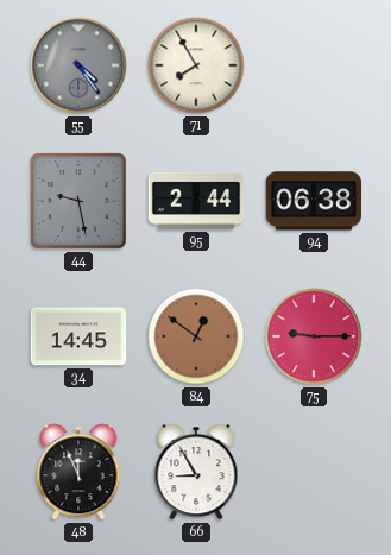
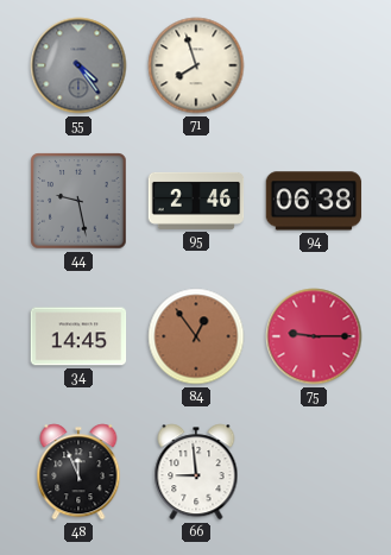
71: 7:55 -> 7:57
95: 2:44 -> 2:46
84: 12:51 -> 12:54
66: 8:55 -> 8:59
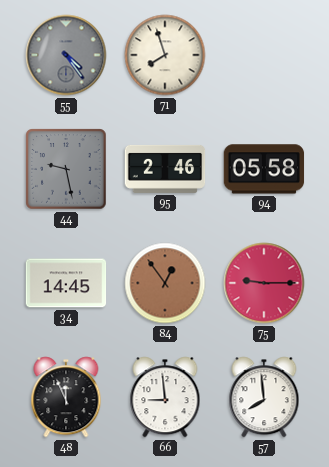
94: 06:38 -> 05:58
57: none -> 7:59
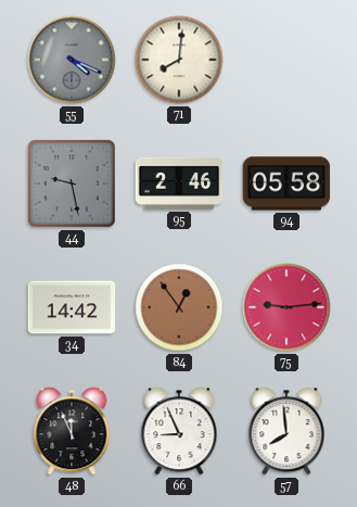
55: 4:24 -> 4:19
71: 7:57 -> 8:01
34: 14:45 -> 14:42
75: 9:15 -> 9:14
66: 8:59 -> 8:56
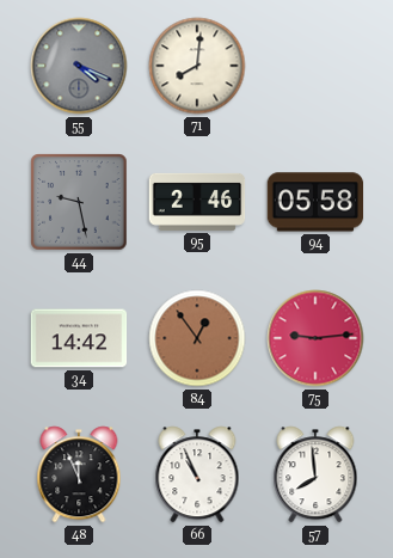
66: 8:56 -> 10:56
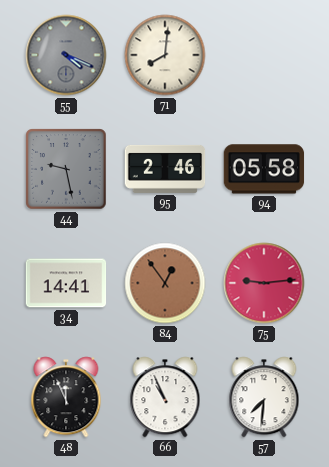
34: 14:42 -> 14:41
57: 7:59 -> 7:31
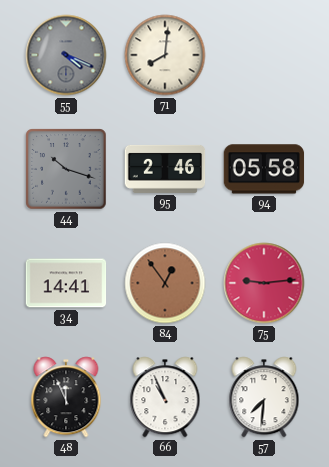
44: 9:28 -> 10:18
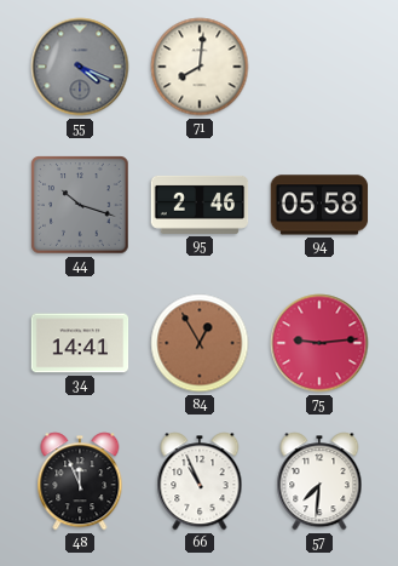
84: 12:54 -> 12:55
